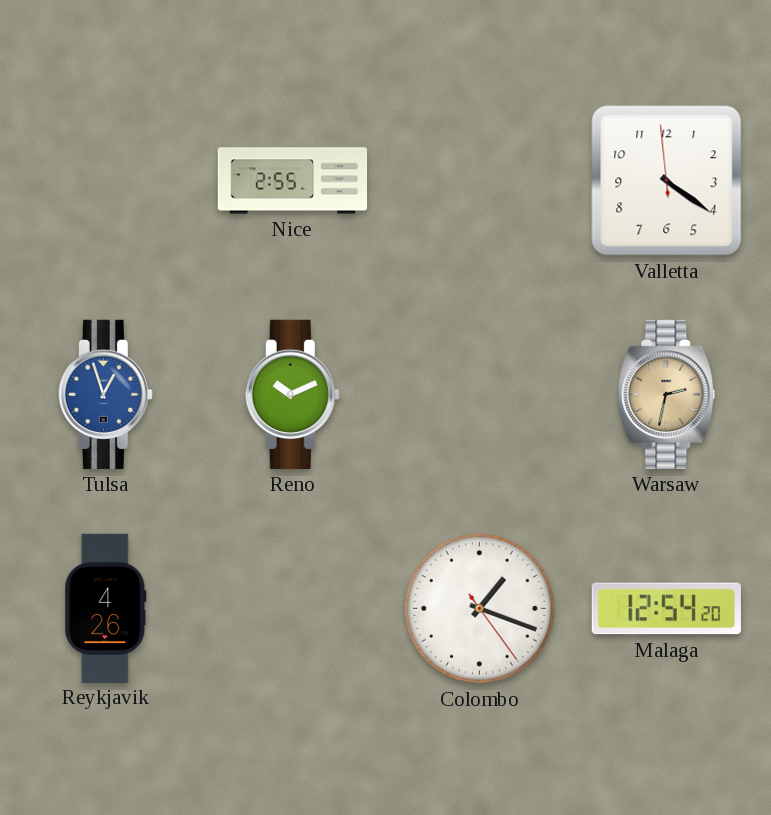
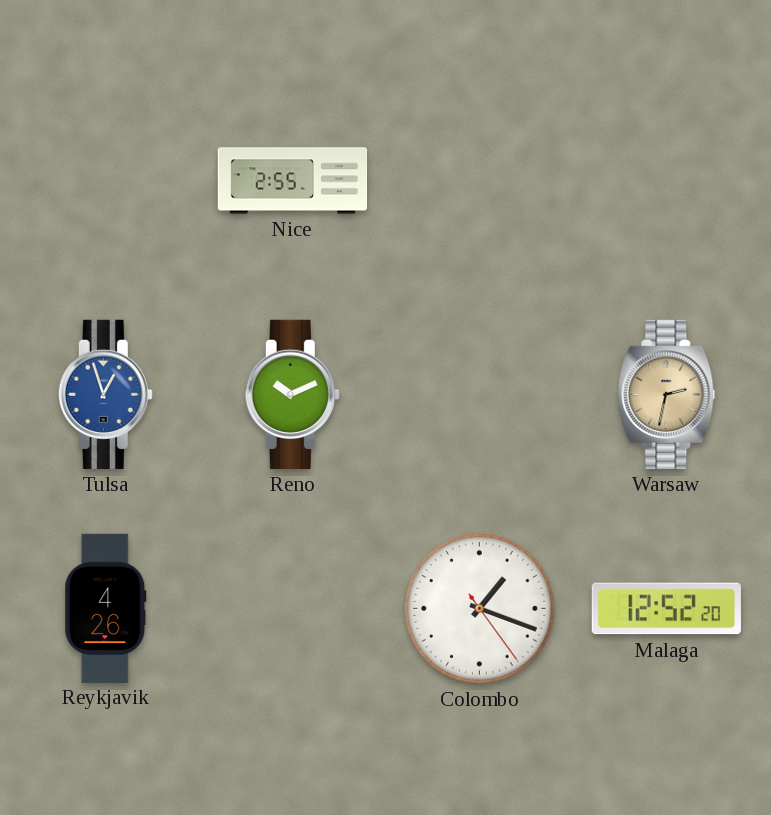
Valletta: 4:20 -> none
Malaga: 12:54 -> 12:52
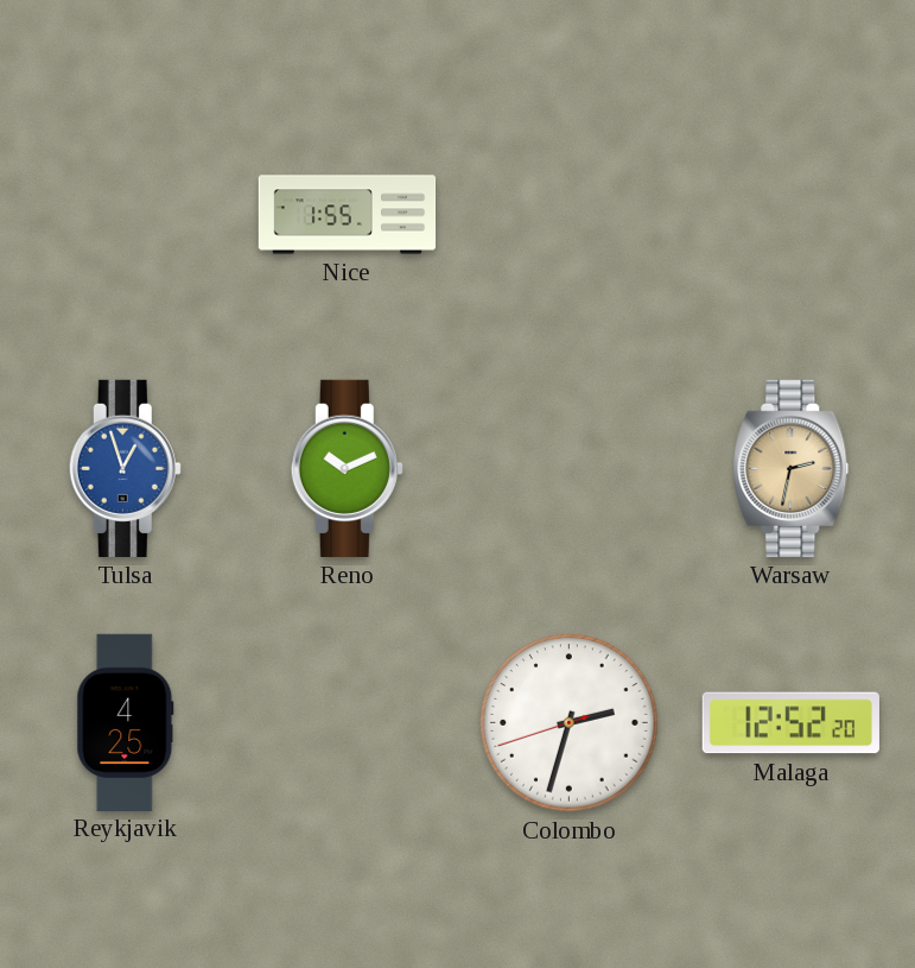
Nice: 2:55 -> 1:55
Reykjavik: 4:26 -> 4:25
Colombo: 1:18 -> 2:32
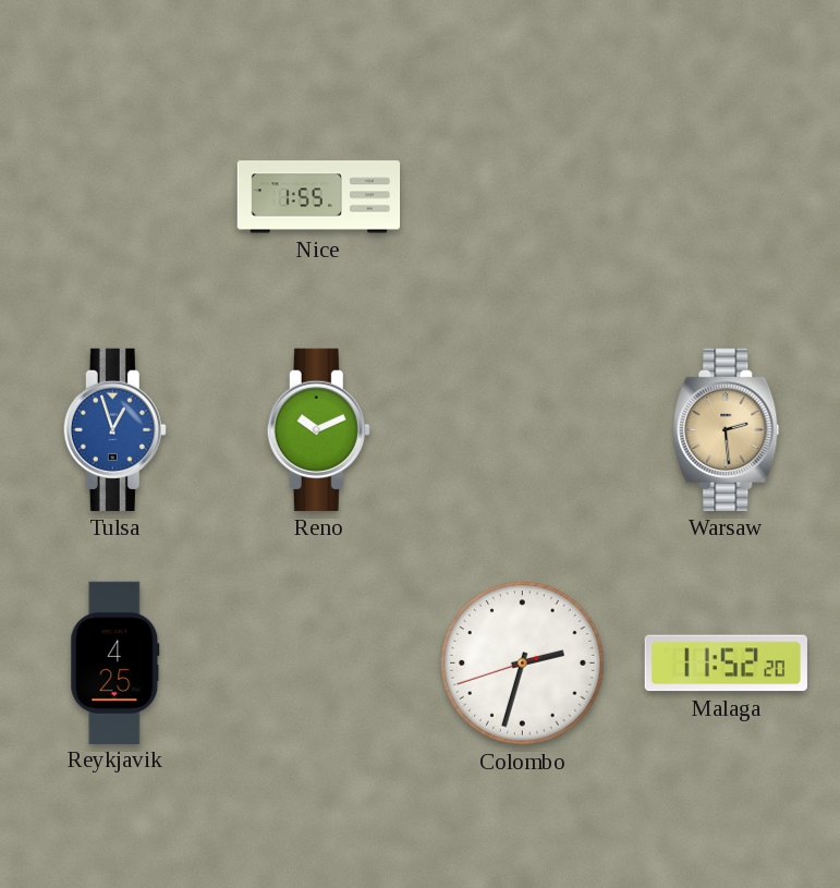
Warsaw: 2:32 -> 2:29
Malaga: 12:52 -> 11:52
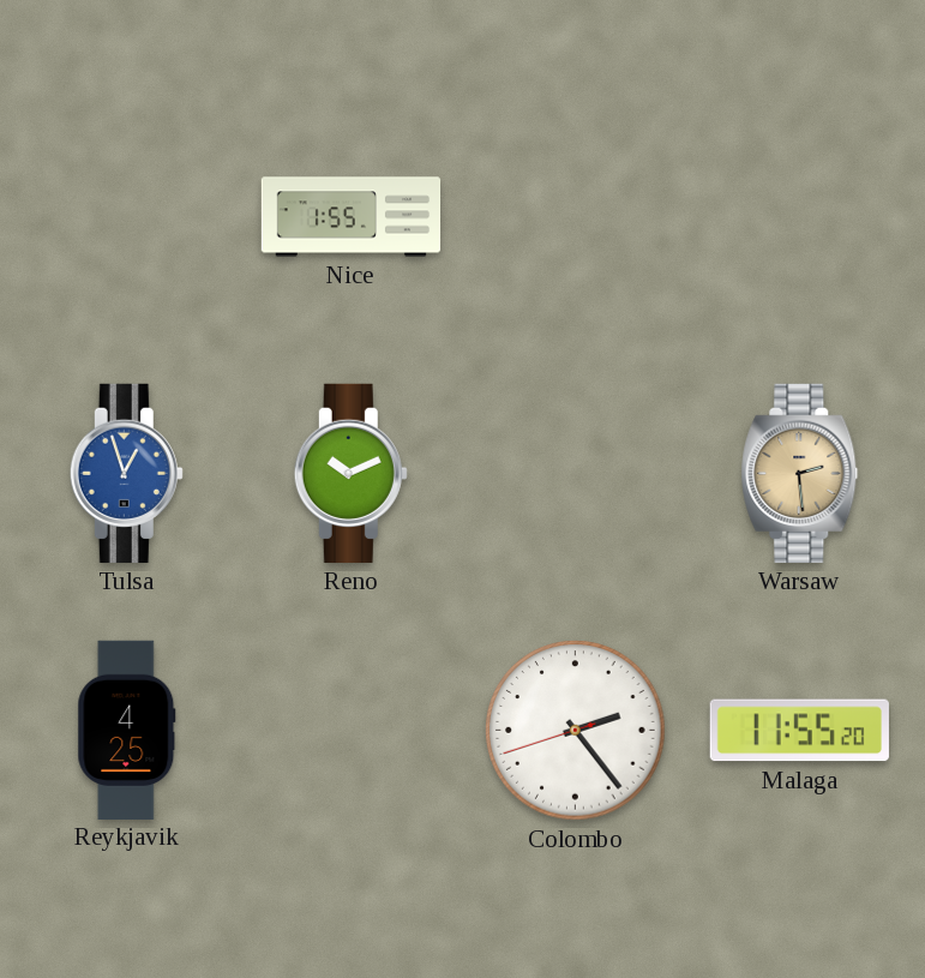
Colombo: 2:32 -> 2:23
Malaga: 11:52 -> 11:55
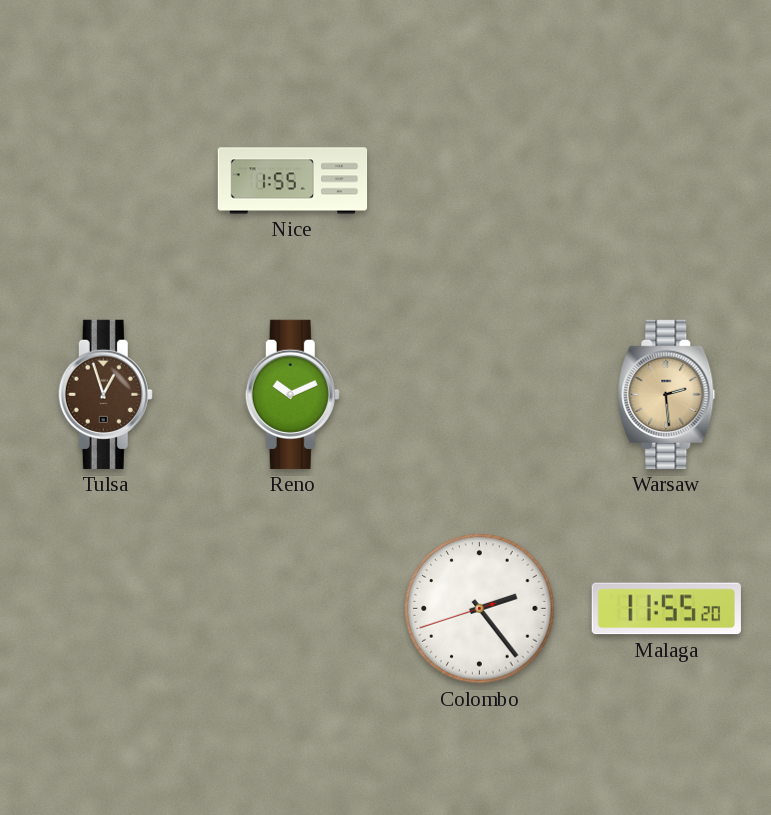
Tulsa dial: blue -> brown
Reykjavik: 4:25 -> none
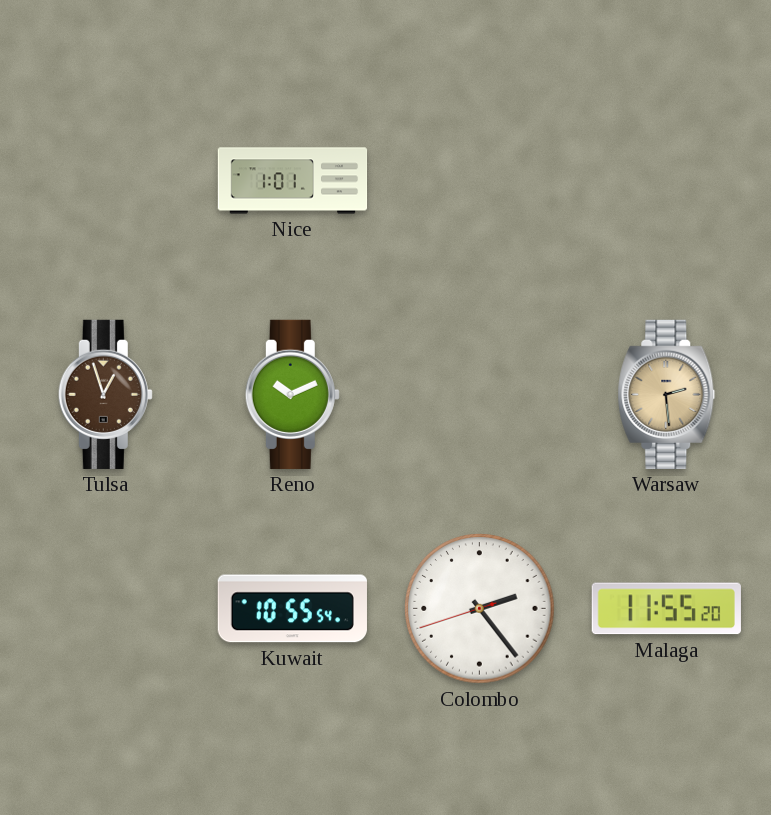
Nice: 1:55 -> 1:01
Kuwait: none -> 10:55
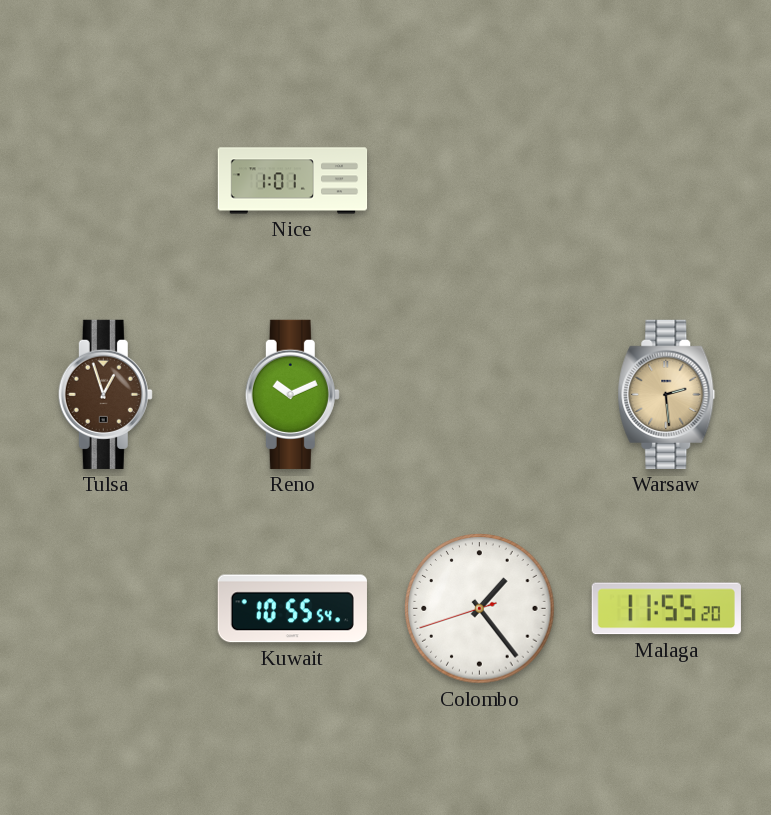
Colombo: 2:23 -> 1:23
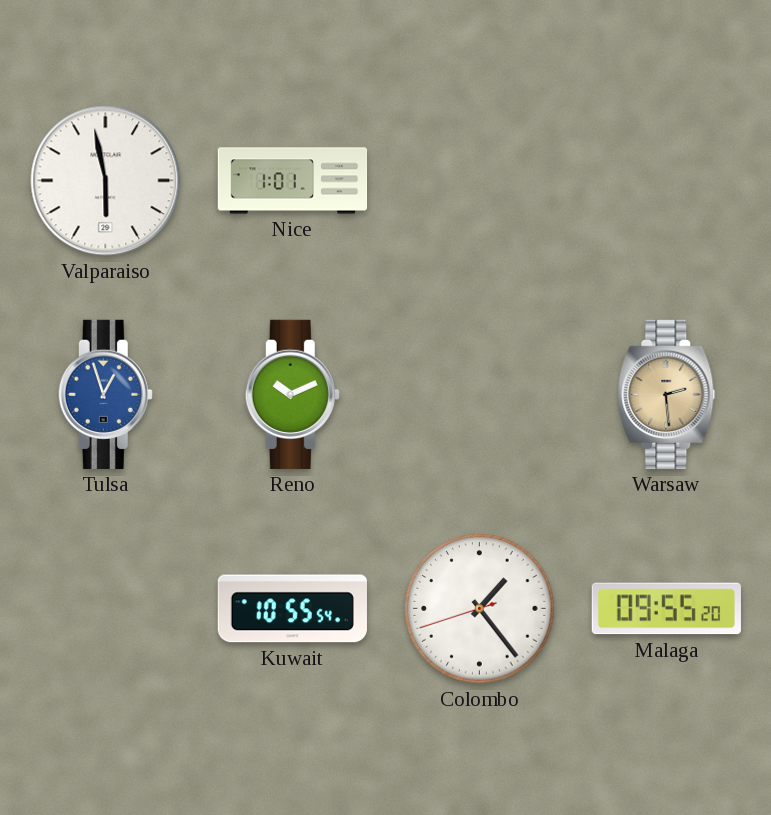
Valparaiso: none -> 5:58
Tulsa dial: brown -> blue
Malaga: 11:55 -> 09:55
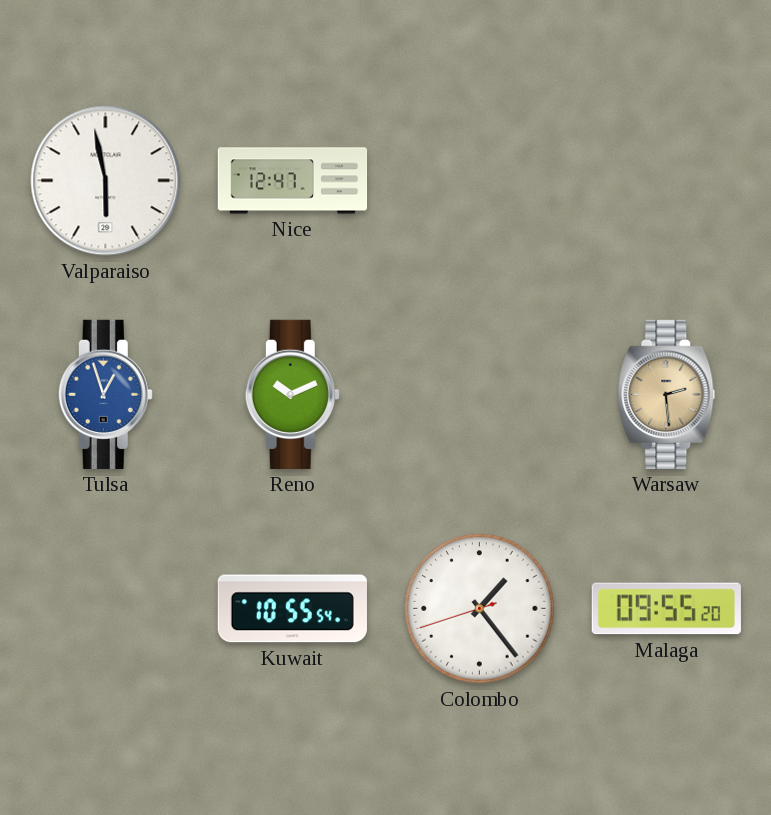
Nice: 1:01 -> 12:47
